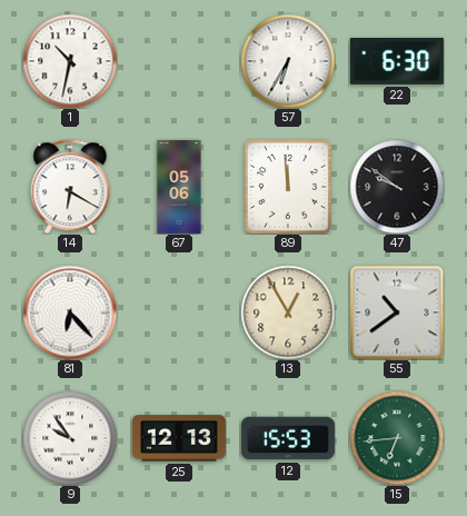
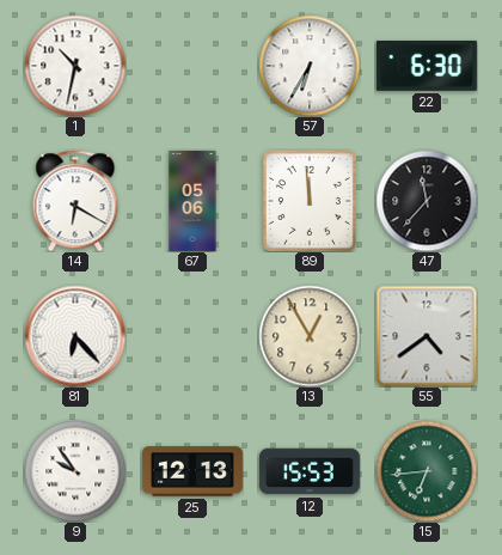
47: 9:51 -> 11:37
55: 10:39 -> 4:39
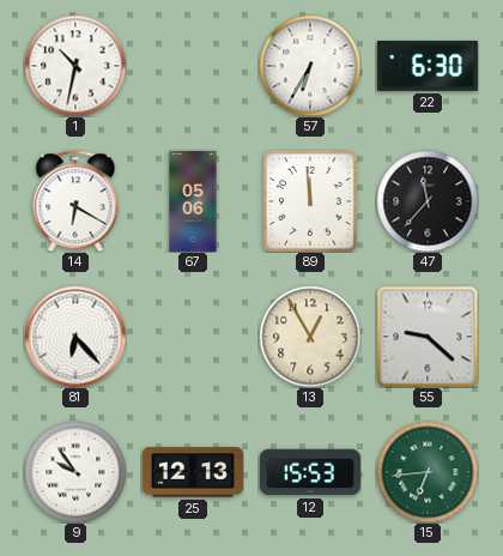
55: 4:39 -> 9:22
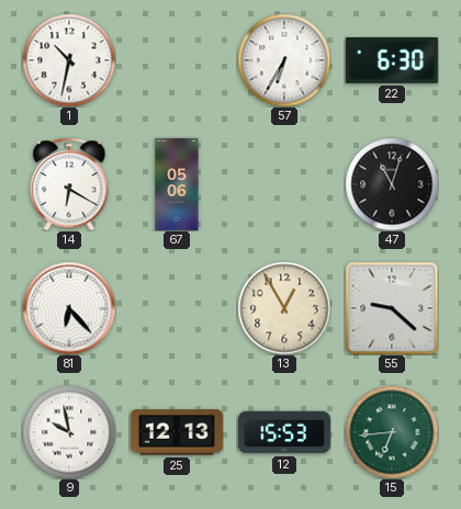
89: 11:59 -> none
47: 11:37 -> 11:03
9: 9:54 -> 9:58
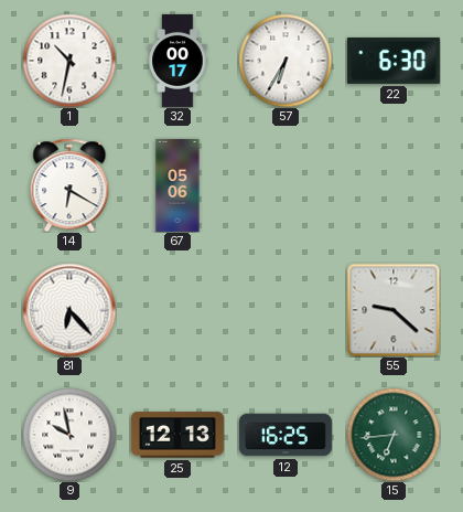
32: none -> 00:17
47: 11:03 -> none
13: 12:55 -> none
12: 15:53 -> 16:25
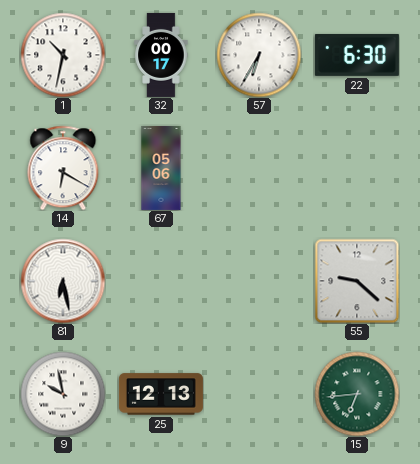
81: 6:23 -> 6:28
12: 16:25 -> none
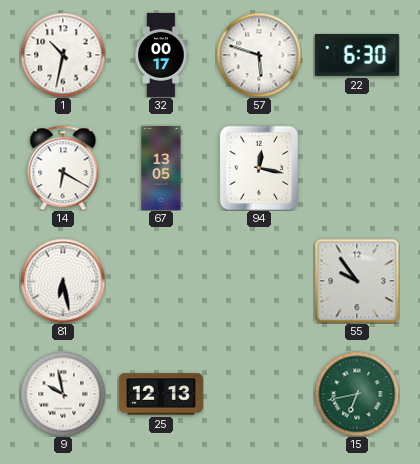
57: 6:35 -> 5:48
67: 05:06 -> 13:05
94: none -> 12:17
55: 9:22 -> 9:54
15: 6:44 -> 6:43
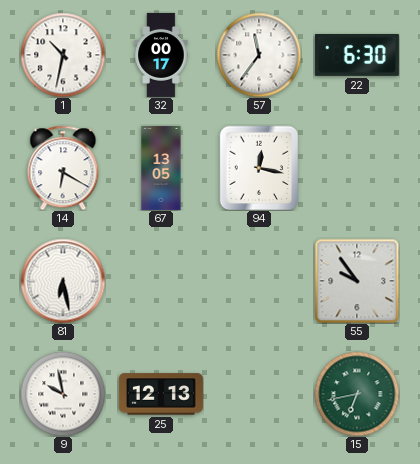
57: 5:48 -> 11:36
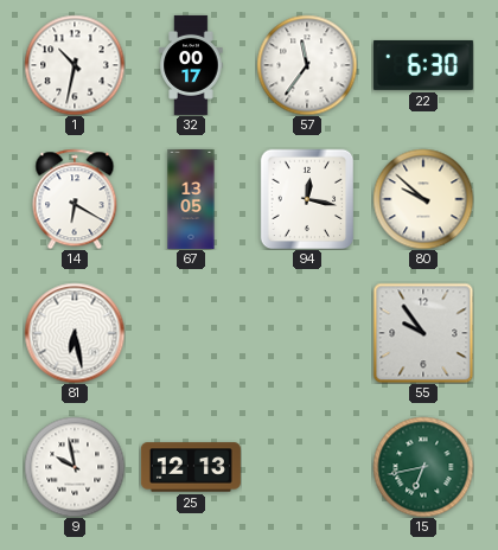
80: none -> 9:52
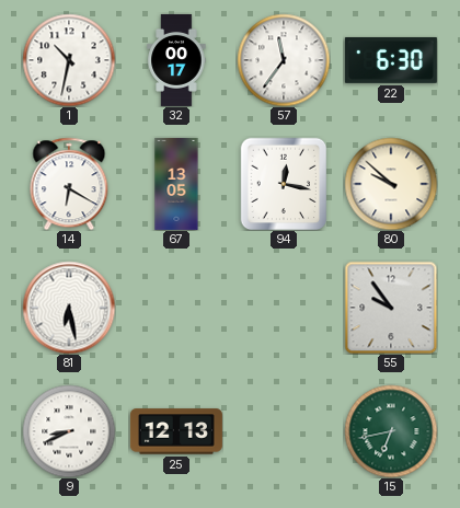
9: 9:58 -> 8:41
